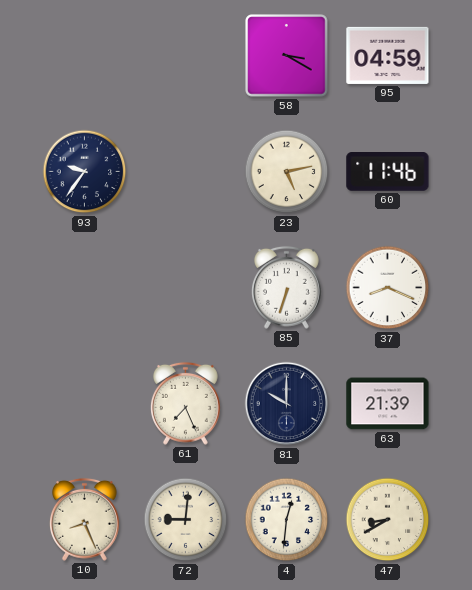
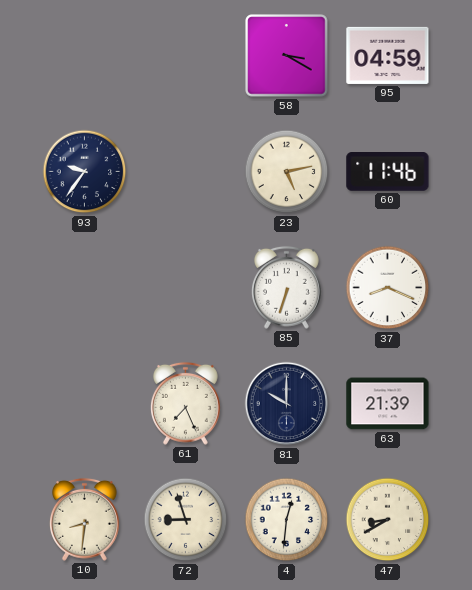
10: 8:26 -> 8:31
72: 9:01 -> 8:57
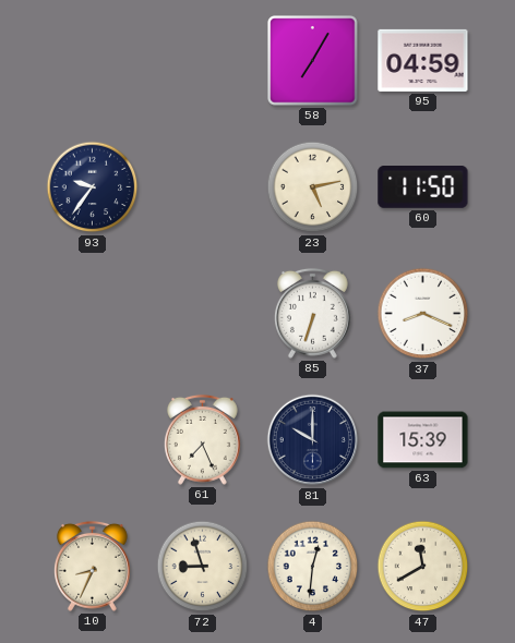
58: 3:20 -> 7:05
60: 11:46 -> 11:50
63: 21:39 -> 15:39
10: 8:31 -> 8:34
47: 8:40 -> 11:40
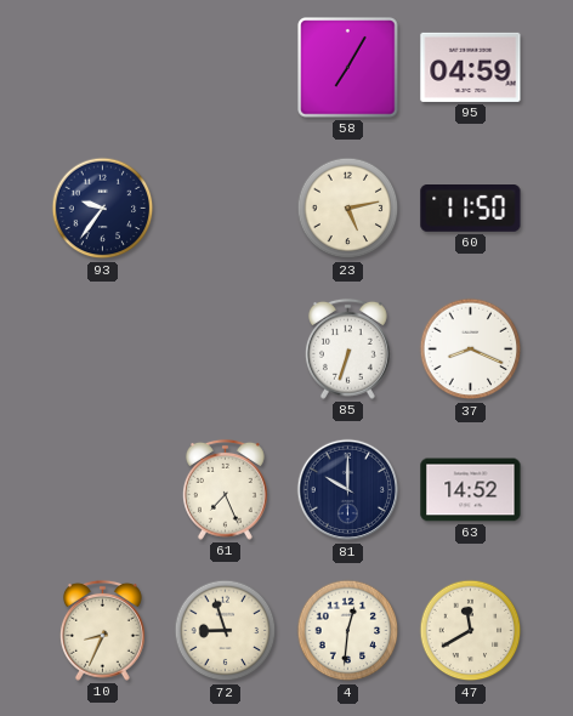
63: 15:39 -> 14:52
